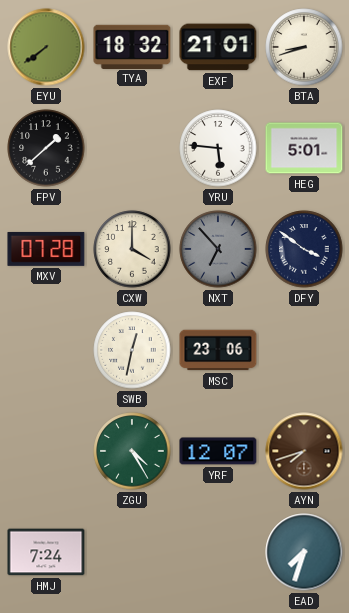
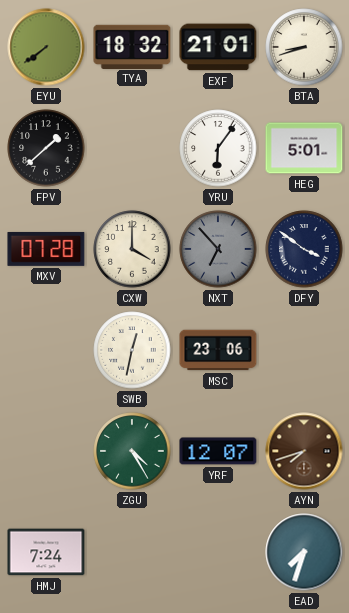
YRU: 5:46 -> 6:06
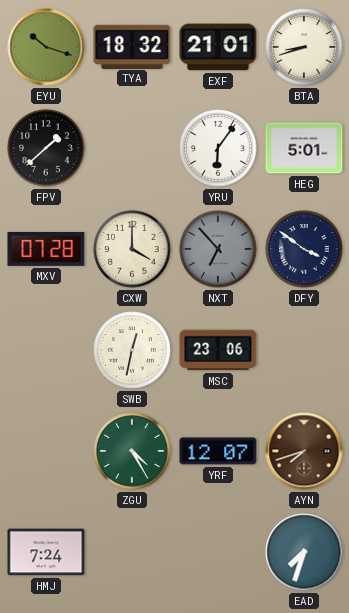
EYU: 7:39 -> 10:18
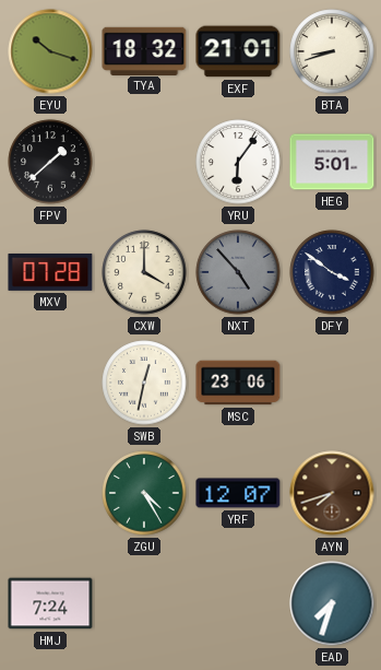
NXT: 6:53 -> 4:53
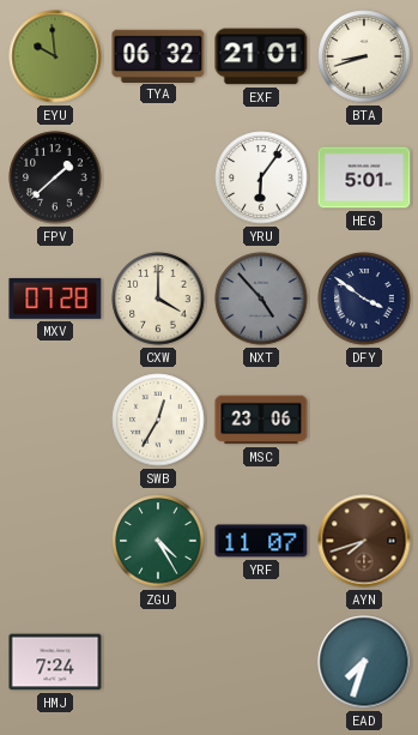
EYU: 10:18 -> 9:59
TYA: 18:32 -> 06:32
SWB: 12:32 -> 12:35
YRF: 12:07 -> 11:07
